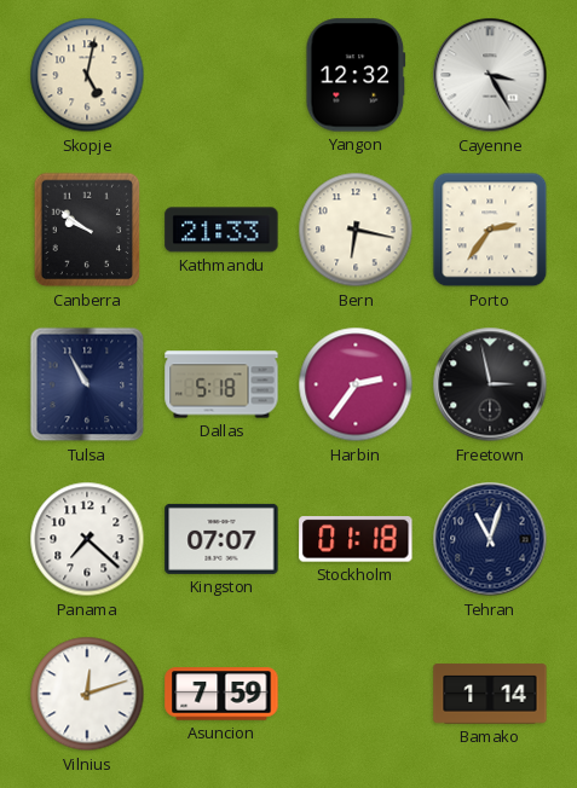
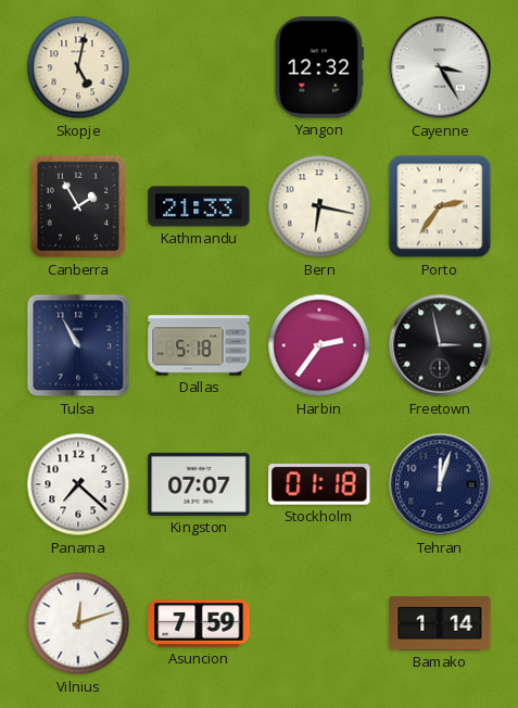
Canberra: 9:51 -> 1:55
Tehran: 11:03 -> 12:03
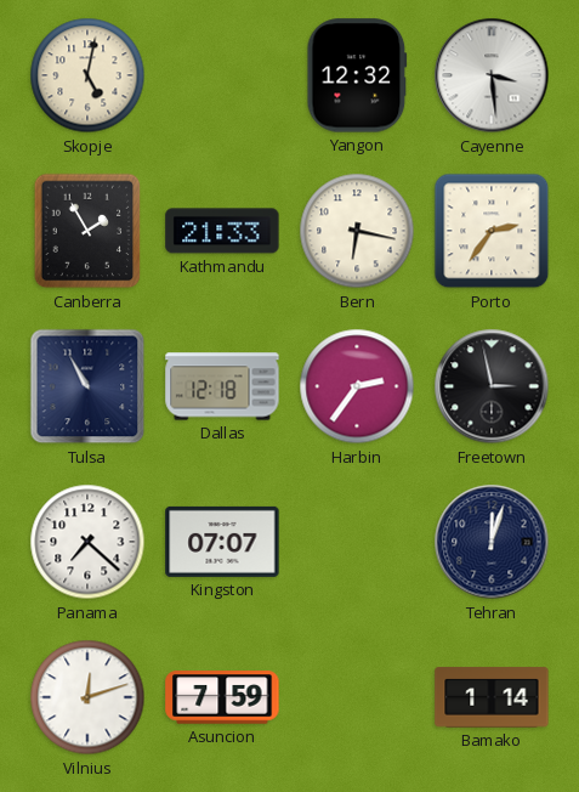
Cayenne: 3:25 -> 3:29
Dallas: 5:18 -> 12:18
Stockholm: 01:18 -> none
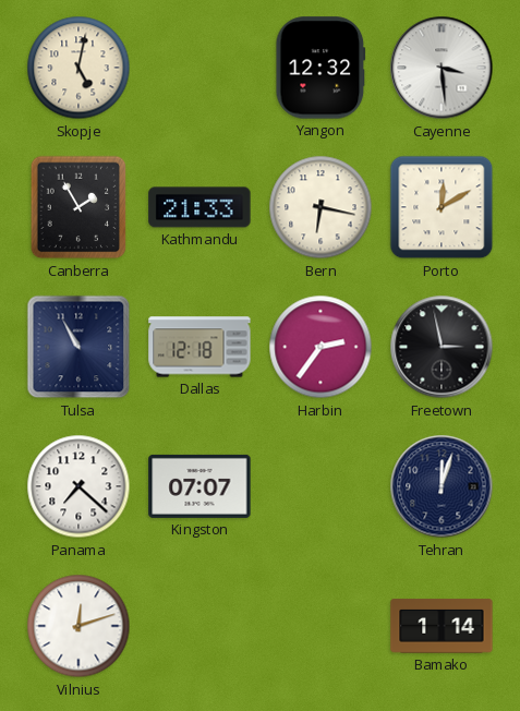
Porto: 2:36 -> 12:10
Asuncion: 7:59 -> none
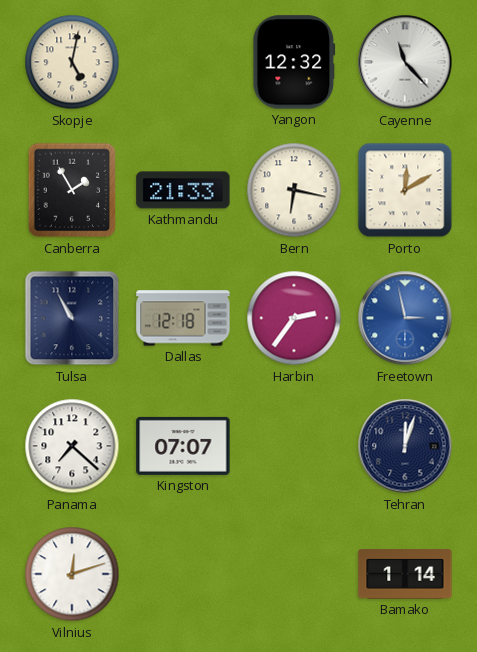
Cayenne: 3:29 -> 11:23
Freetown dial: black -> blue
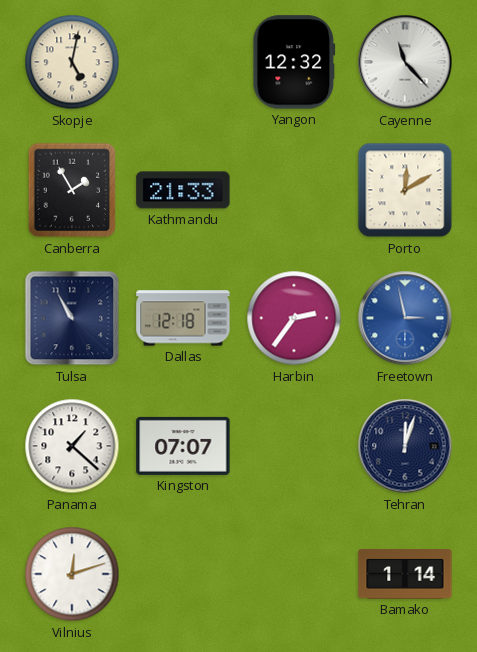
Bern: 6:17 -> none
Panama: 7:22 -> 1:22
